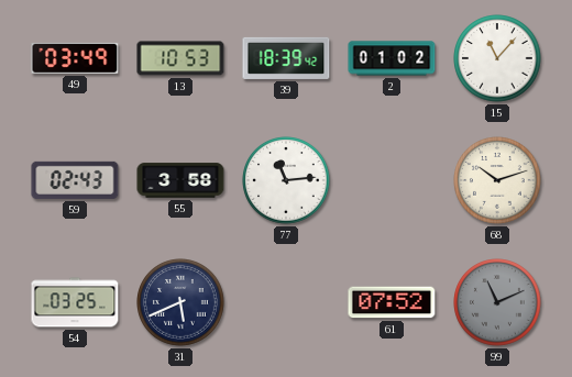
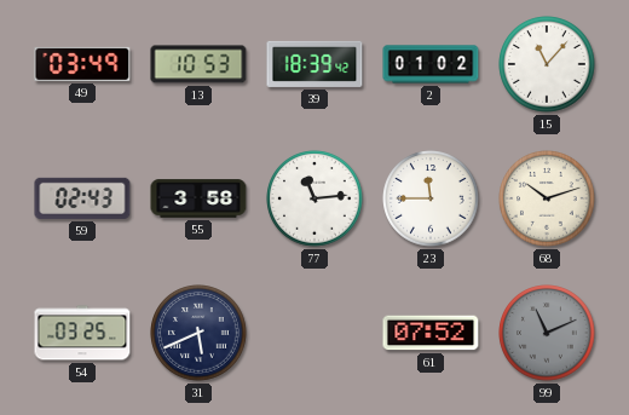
23: none -> 11:45
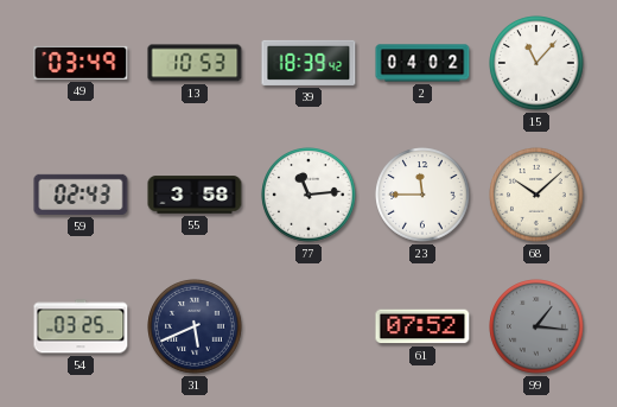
2: 01:02 -> 04:02
68: 10:12 -> 10:08
99: 11:11 -> 1:16
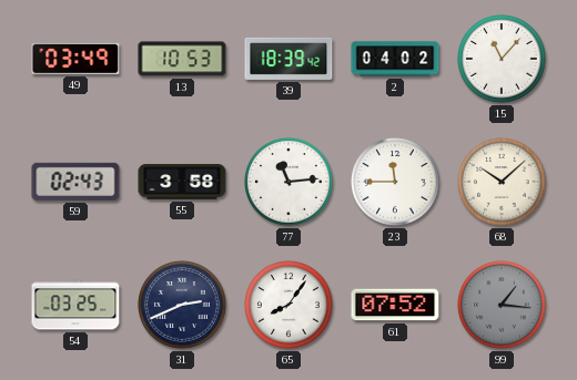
31: 5:41 -> 2:41
65: none -> 8:06
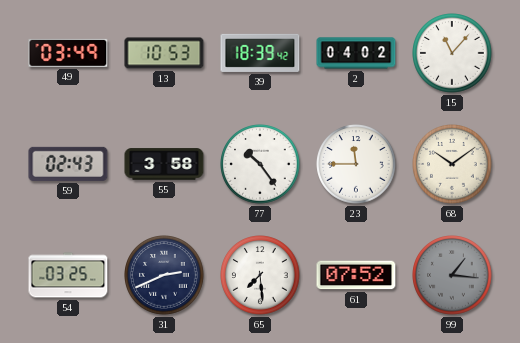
77: 11:14 -> 10:24
68: 10:08 -> 10:09
65: 8:06 -> 7:29
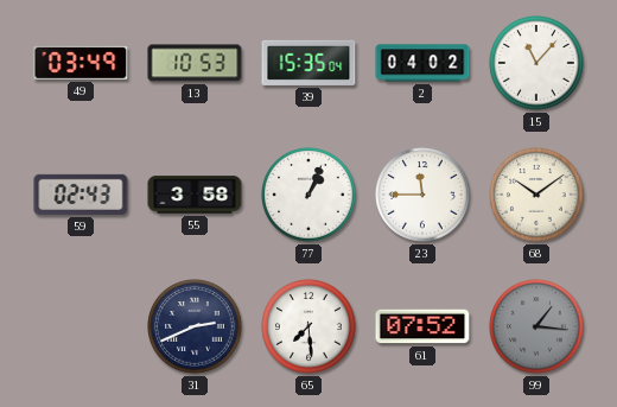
39: 18:39 -> 15:35
77: 10:24 -> 1:04
54: 03:25 -> none
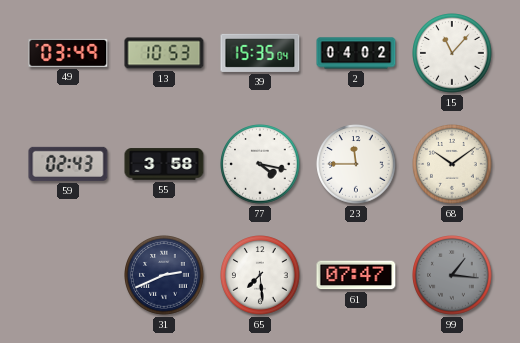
77: 1:04 -> 4:17
61: 07:52 -> 07:47
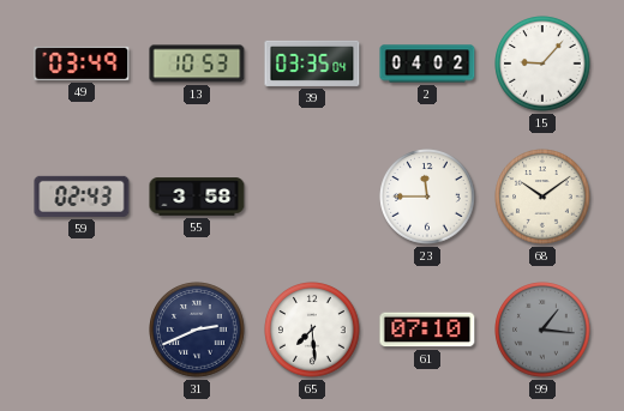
39: 15:35 -> 03:35
15: 11:07 -> 9:07
77: 4:17 -> none
61: 07:47 -> 07:10
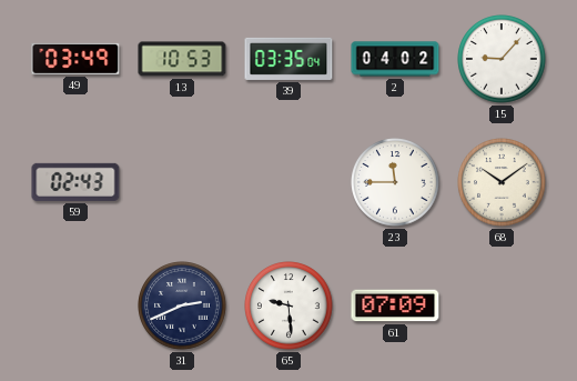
55: 3:58 -> none
65: 7:29 -> 9:29
61: 07:10 -> 07:09
99: 1:16 -> none
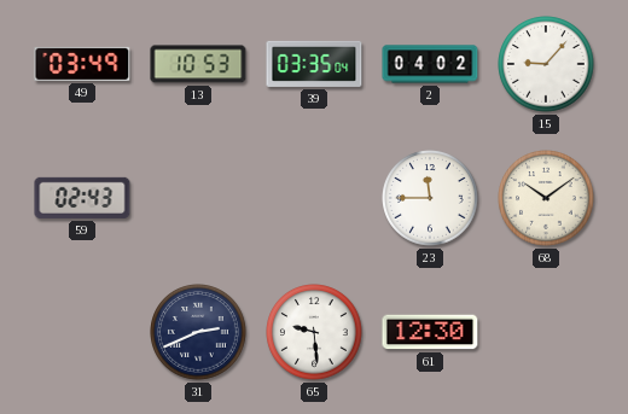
61: 07:09 -> 12:30
